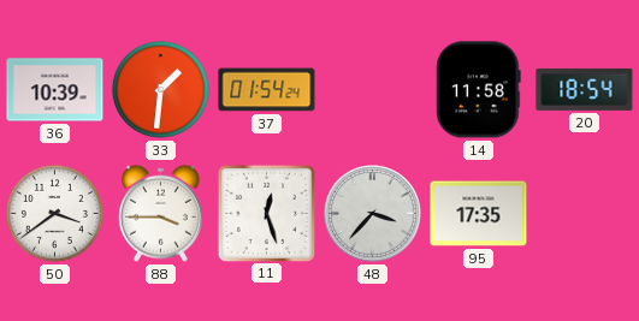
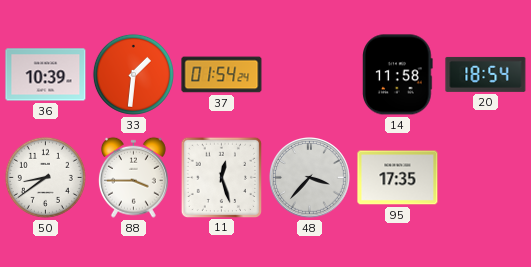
50: 3:39 -> 8:39
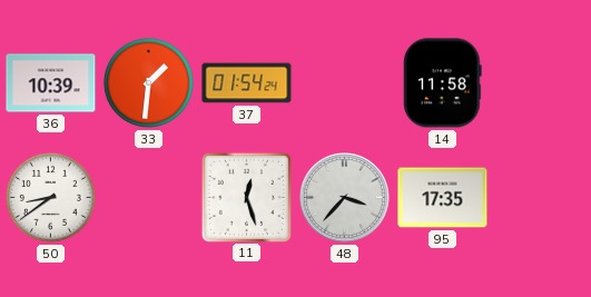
20: 18:54 -> none
88: 3:45 -> none
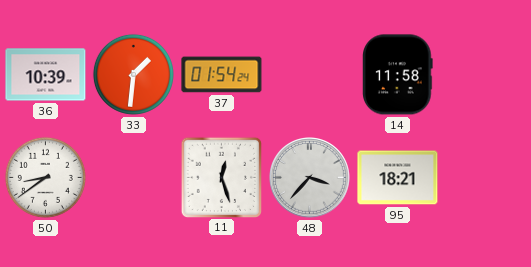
95: 17:35 -> 18:21
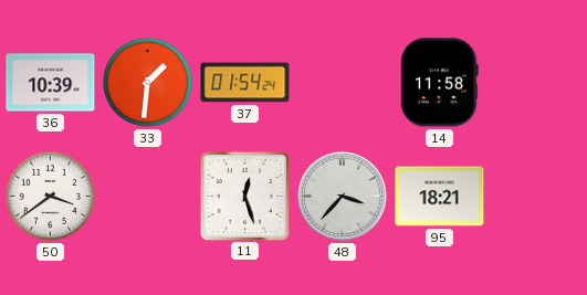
50: 8:39 -> 3:39
